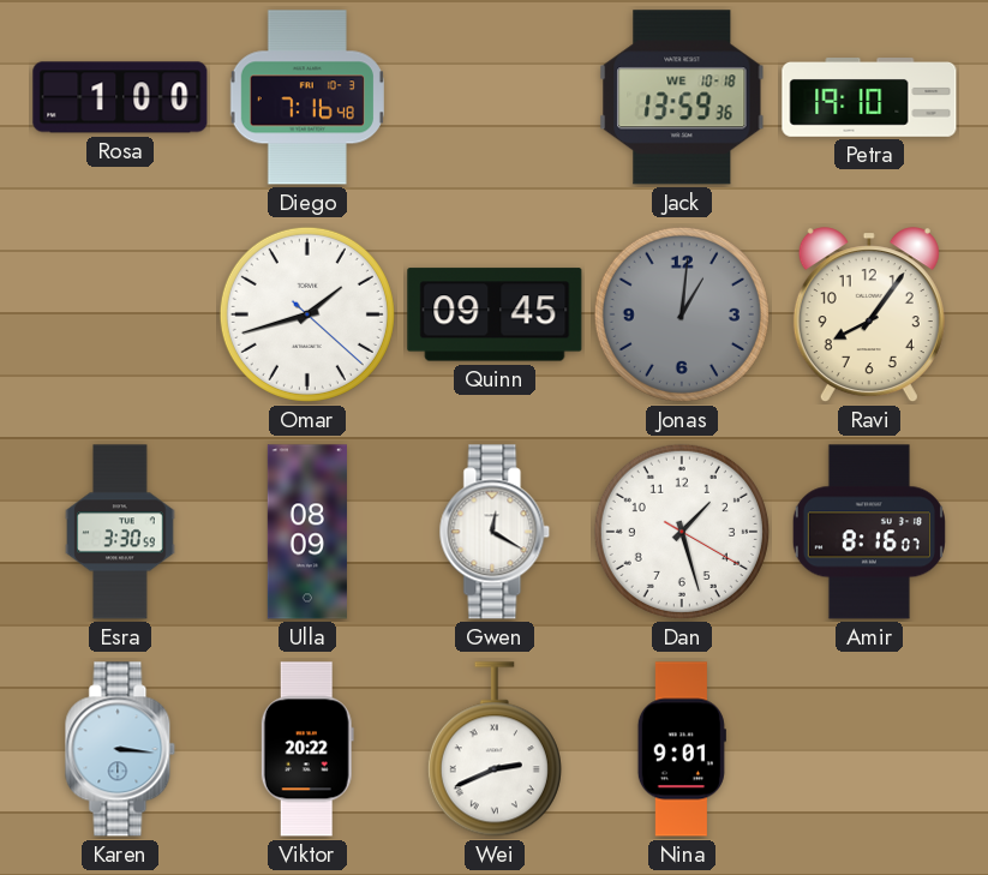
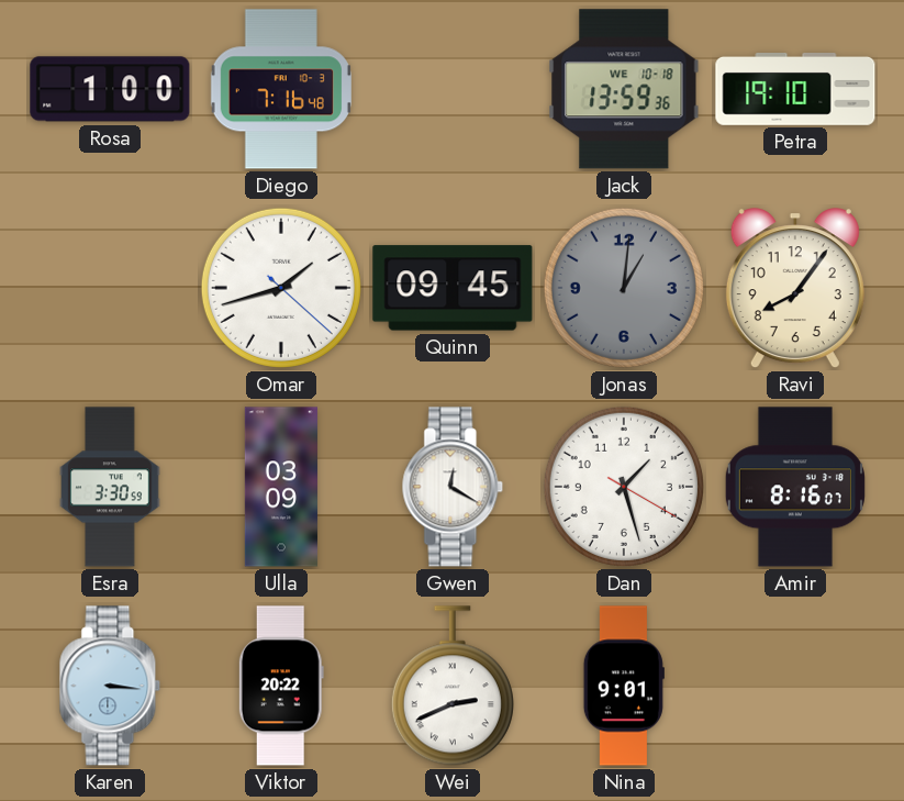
Ulla: 08:09 -> 03:09
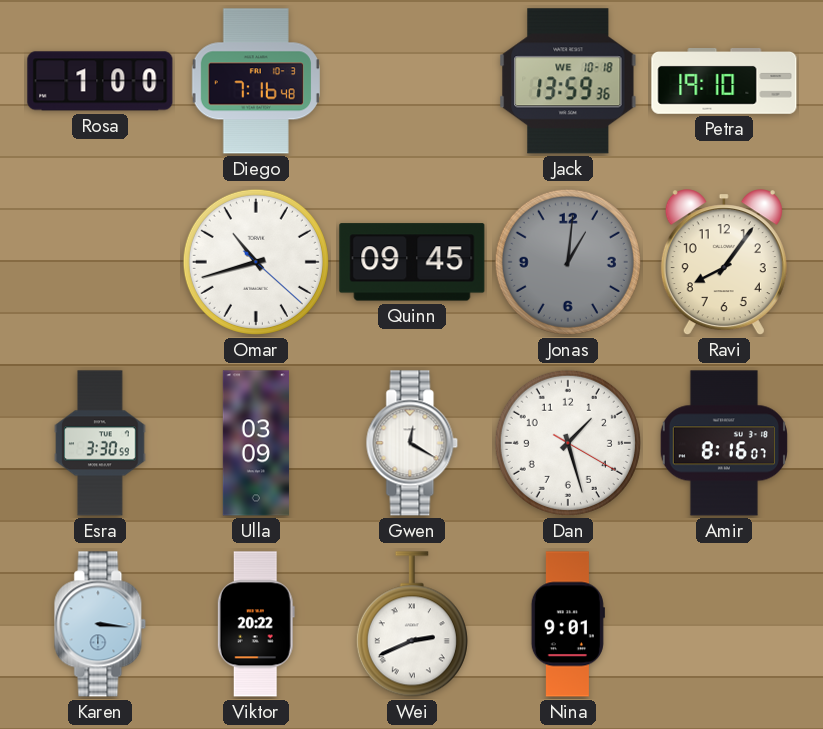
Omar: 1:42 -> 10:42
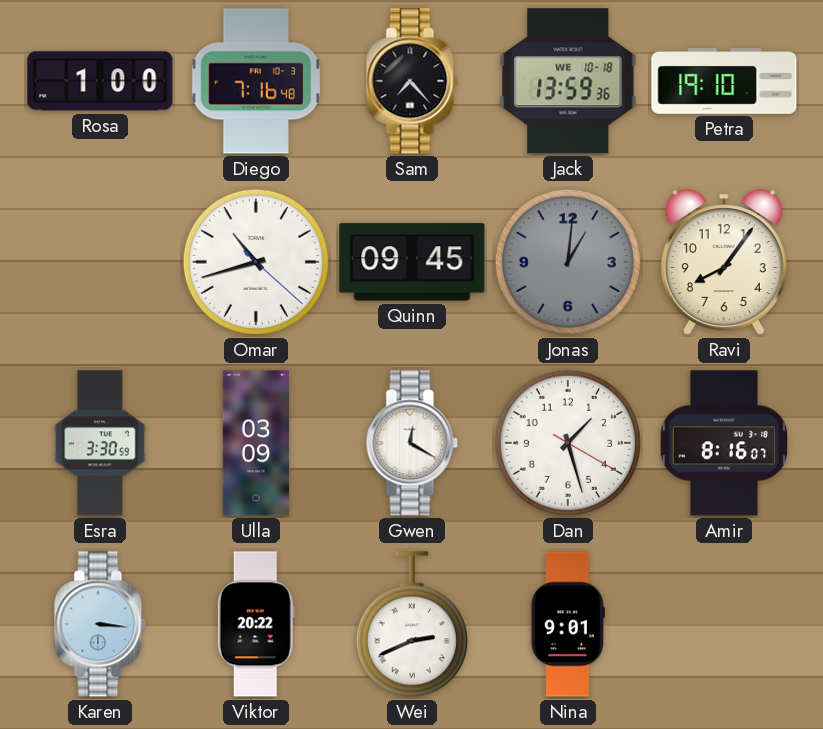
Sam: none -> 7:23
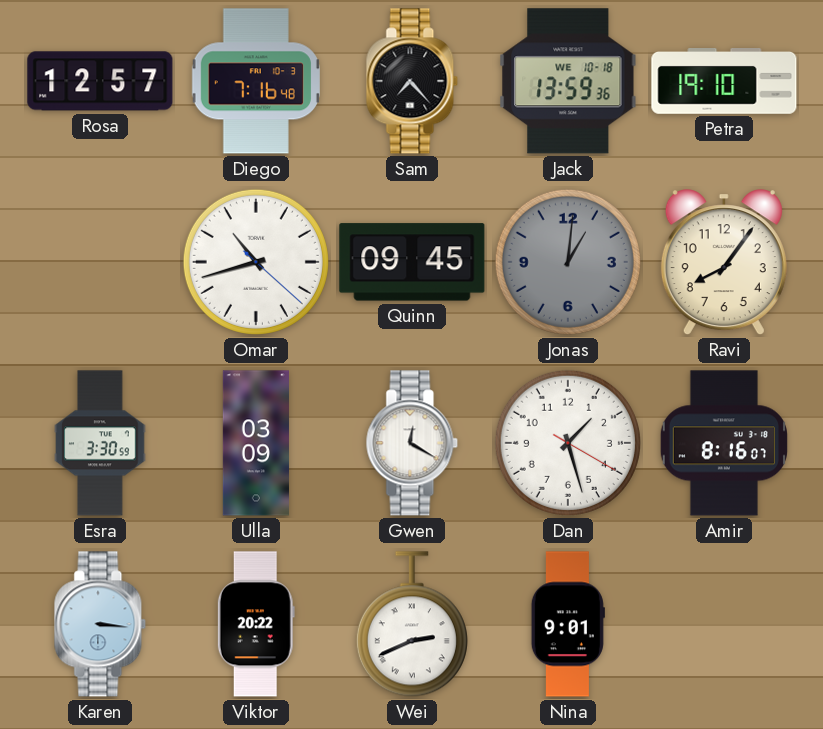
Rosa: 1:00 -> 12:57
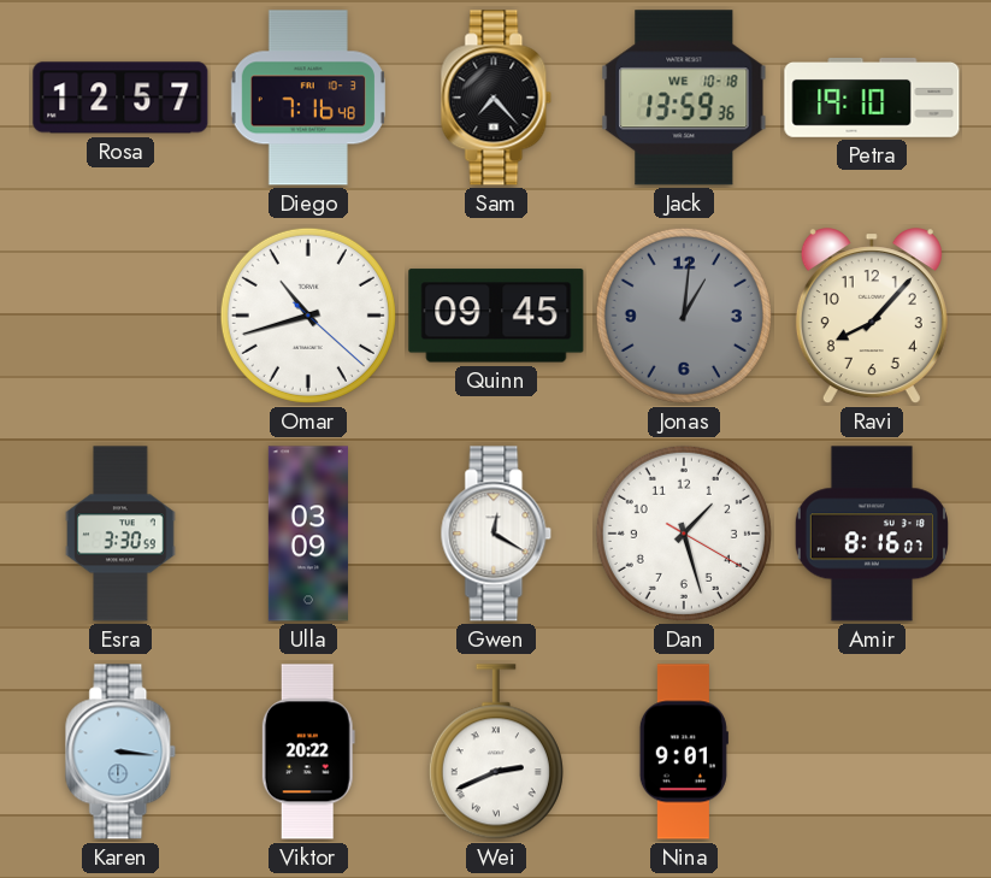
Ravi: 8:06 -> 8:07
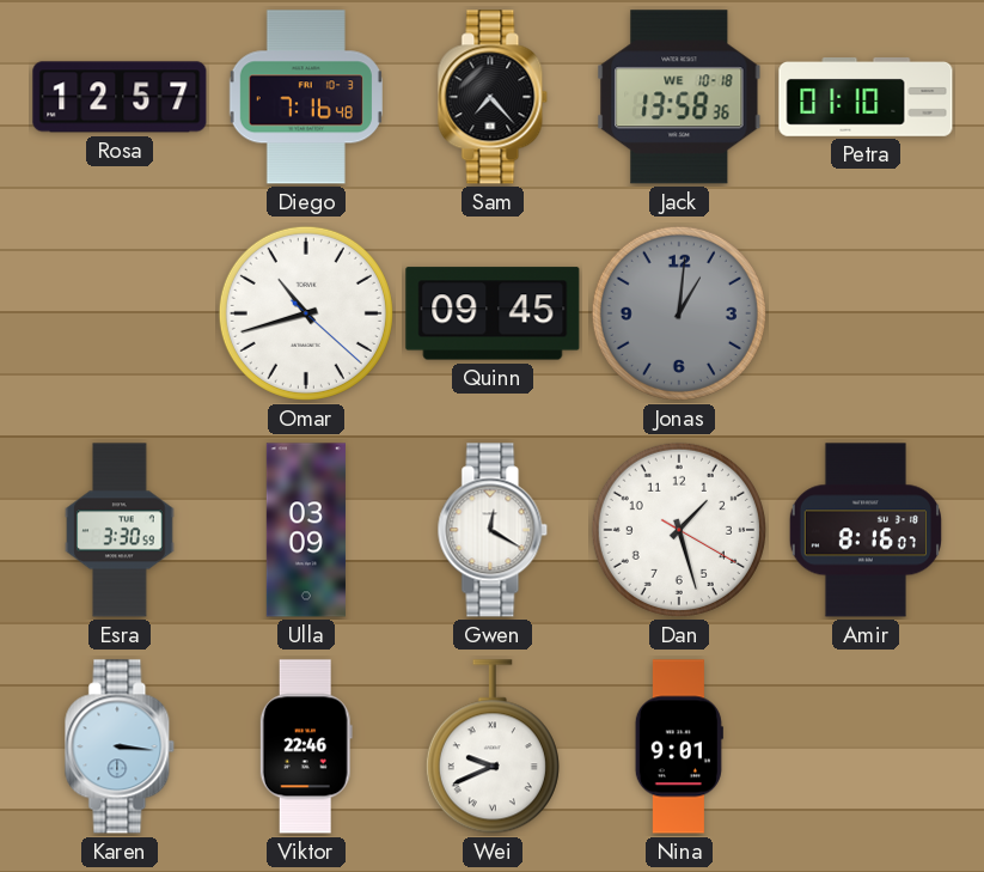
Jack: 13:59 -> 13:58
Petra: 19:10 -> 01:10
Ravi: 8:07 -> none
Viktor: 20:22 -> 22:46
Wei: 2:41 -> 9:41
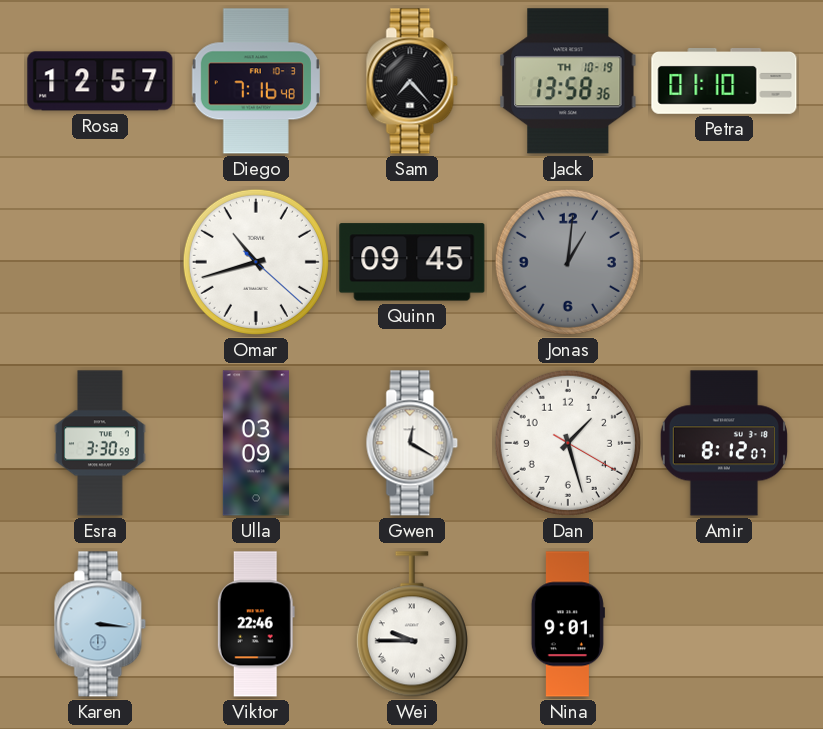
Jack date: WE 10-18 -> TH 10-19
Amir: 8:16 -> 8:12
Wei: 9:41 -> 9:45
